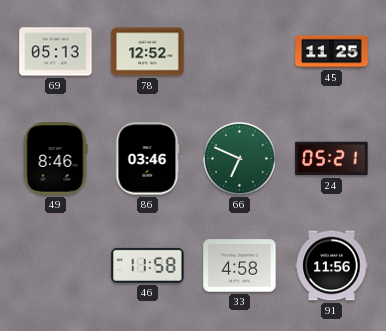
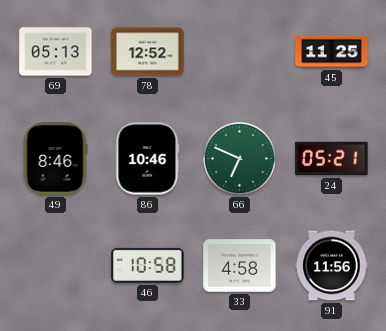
86: 03:46 -> 10:46
46: 11:58 -> 10:58
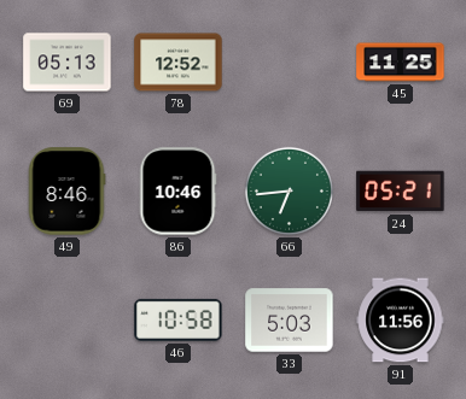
66: 6:49 -> 6:44
33: 4:58 -> 5:03
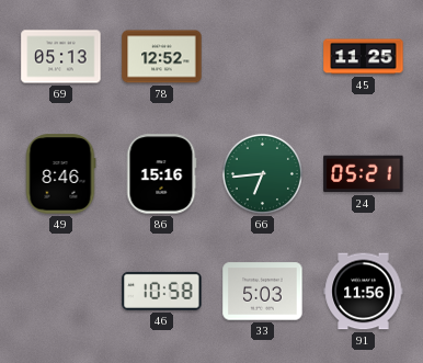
86: 10:46 -> 15:16
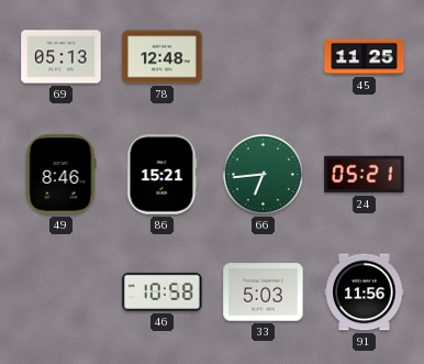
78: 12:52 -> 12:48
86: 15:16 -> 15:21
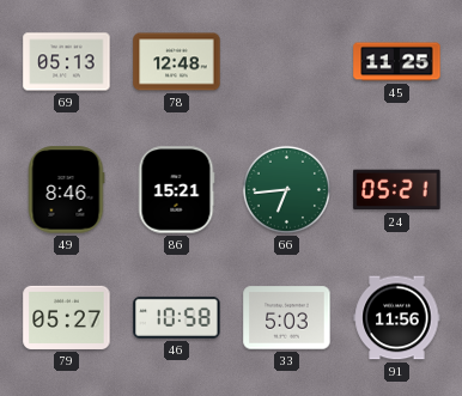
79: none -> 05:27
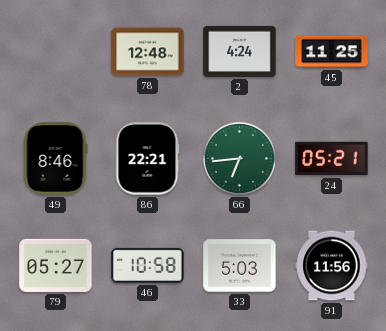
69: 05:13 -> none
2: none -> 4:24
86: 15:21 -> 22:21
